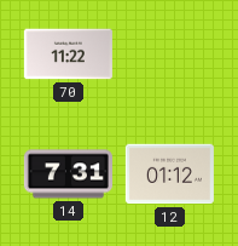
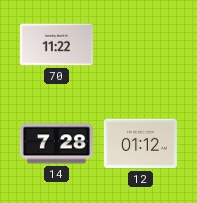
14: 7:31 -> 7:28
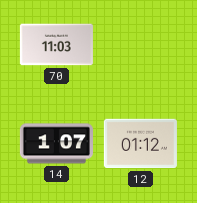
70: 11:22 -> 11:03
14: 7:28 -> 1:07
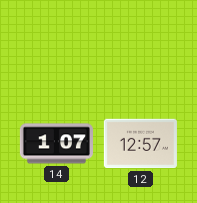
70: 11:03 -> none
12: 01:12 -> 12:57
